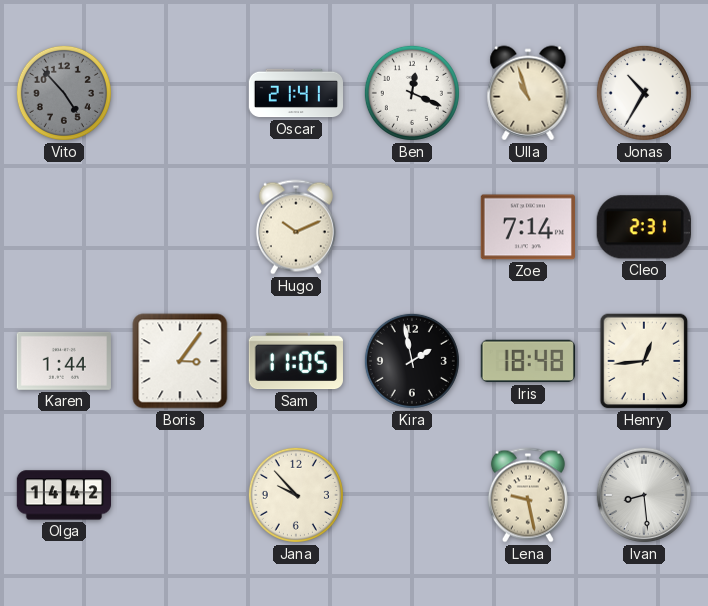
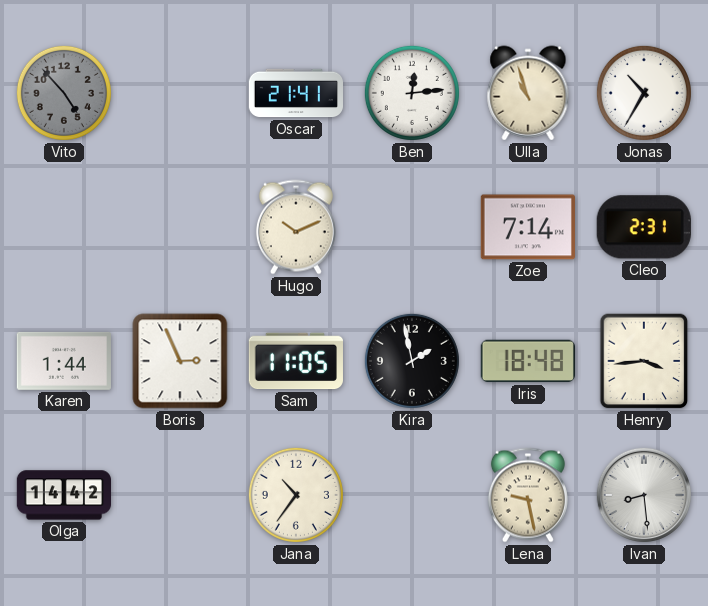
Ben: 12:19 -> 12:14
Boris: 3:06 -> 2:56
Henry: 12:44 -> 3:44
Jana: 9:53 -> 10:36
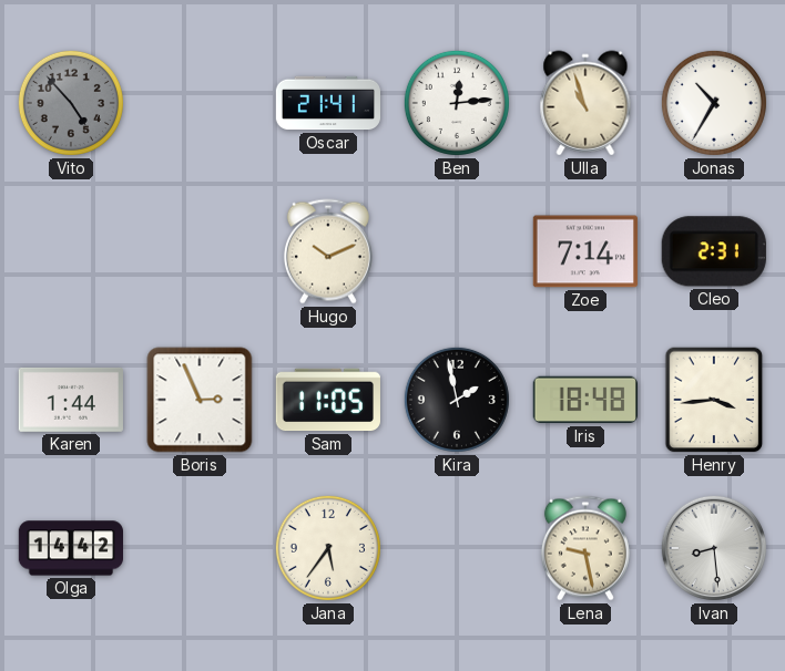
Jana: 10:36 -> 5:36
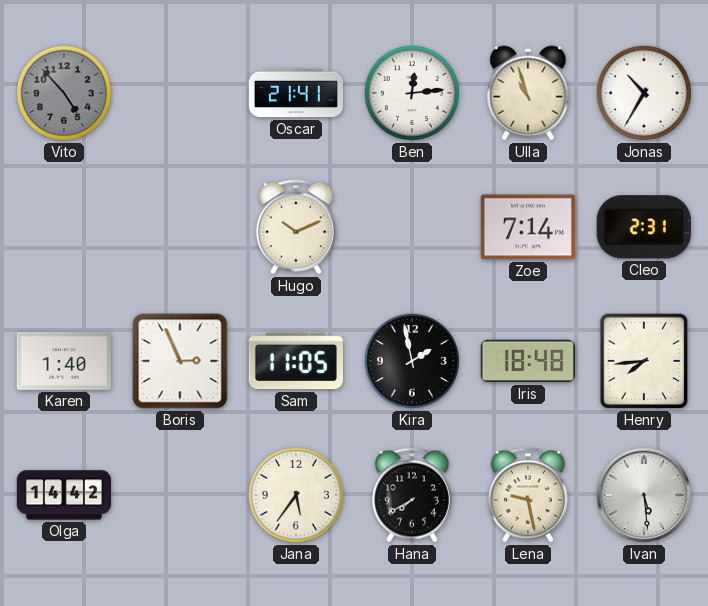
Karen: 1:44 -> 1:40
Henry: 3:44 -> 7:44
Hana: none -> 7:40
Ivan: 8:29 -> 5:29
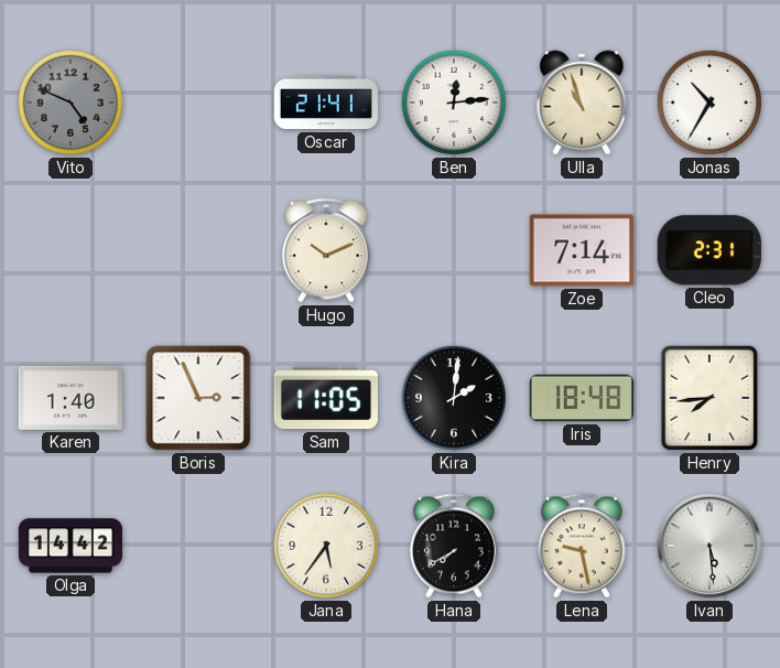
Vito: 4:53 -> 4:49
Kira: 1:58 -> 2:01
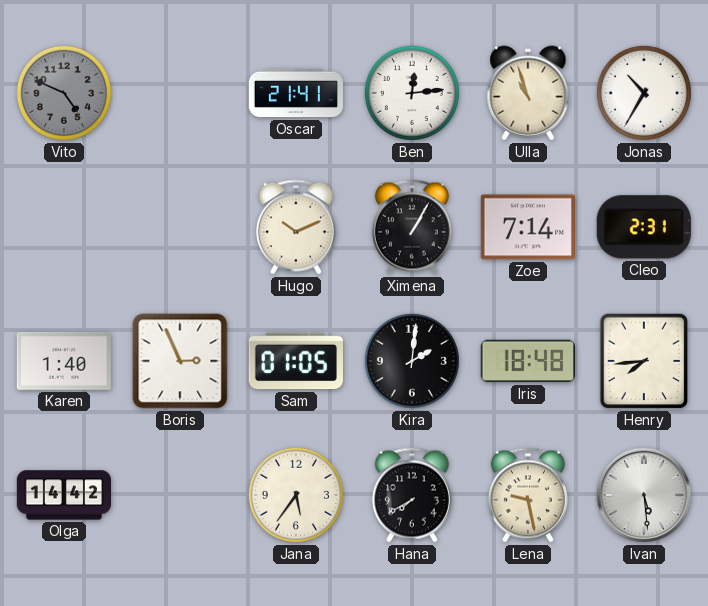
Ximena: none -> 1:05
Sam: 11:05 -> 01:05
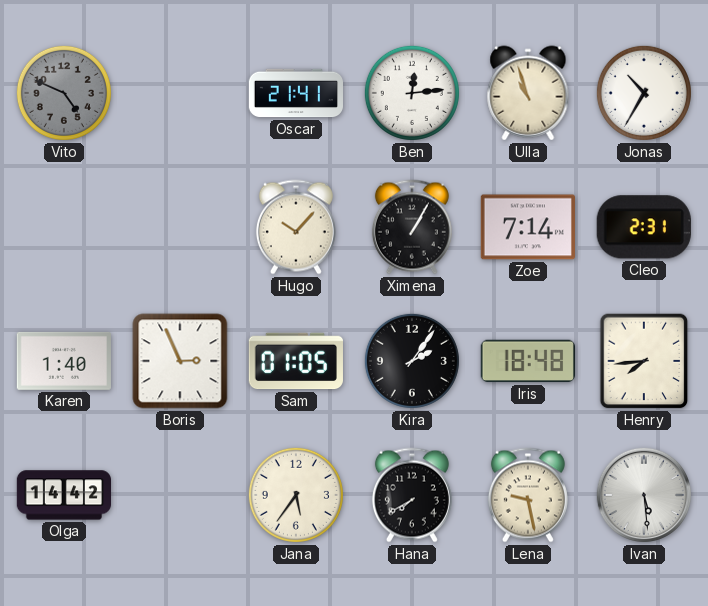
Hugo: 10:11 -> 10:07
Kira: 2:01 -> 2:06
